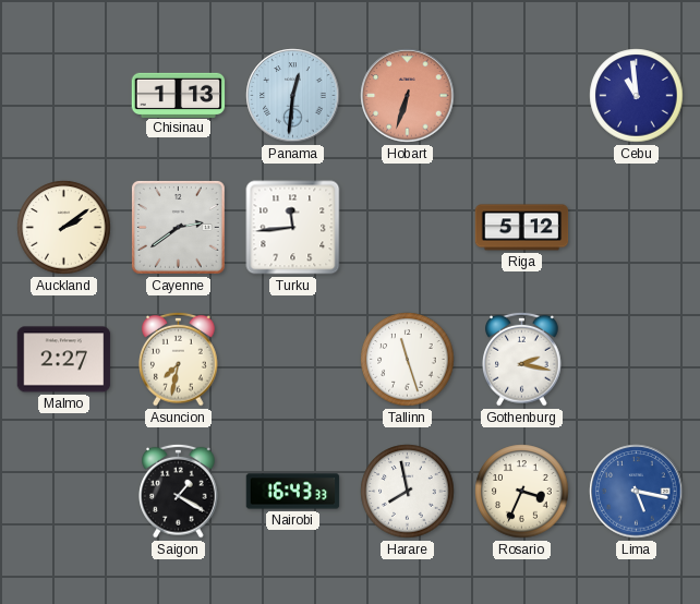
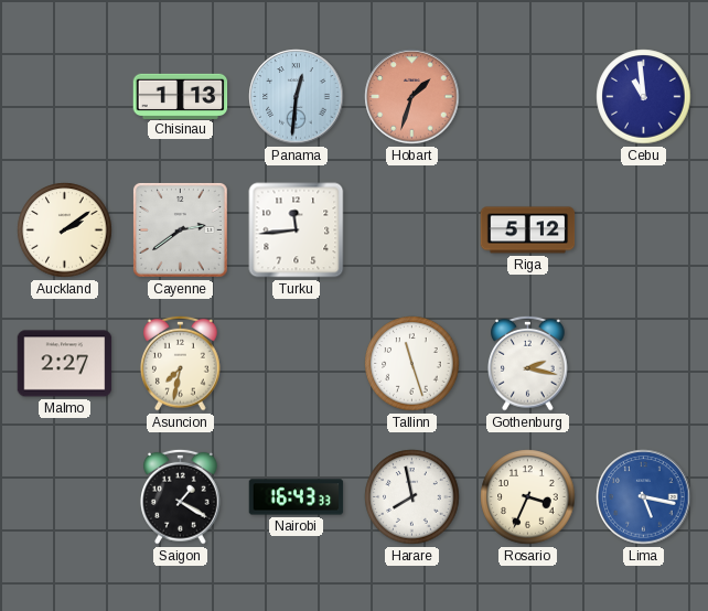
Hobart: 6:33 -> 1:33
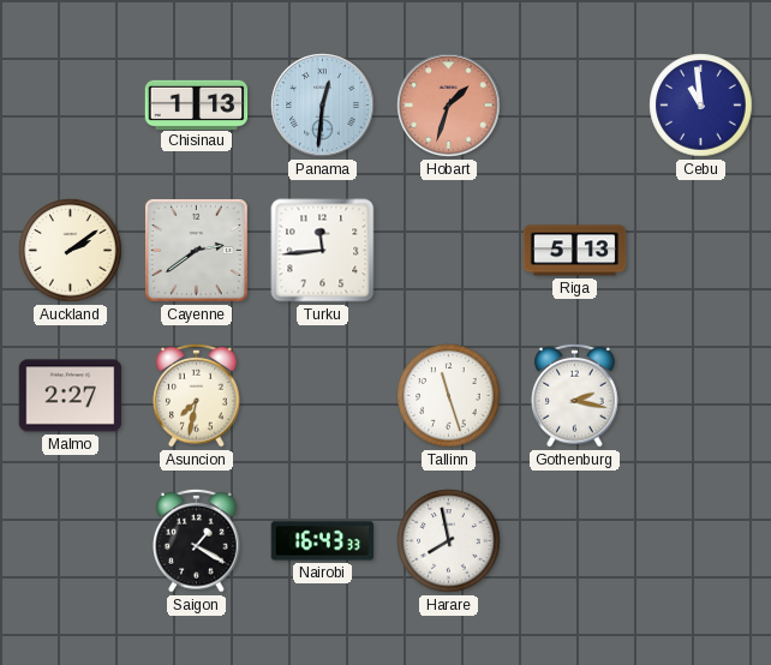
Riga: 5:12 -> 5:13
Rosario: 3:34 -> none
Lima: 5:17 -> none
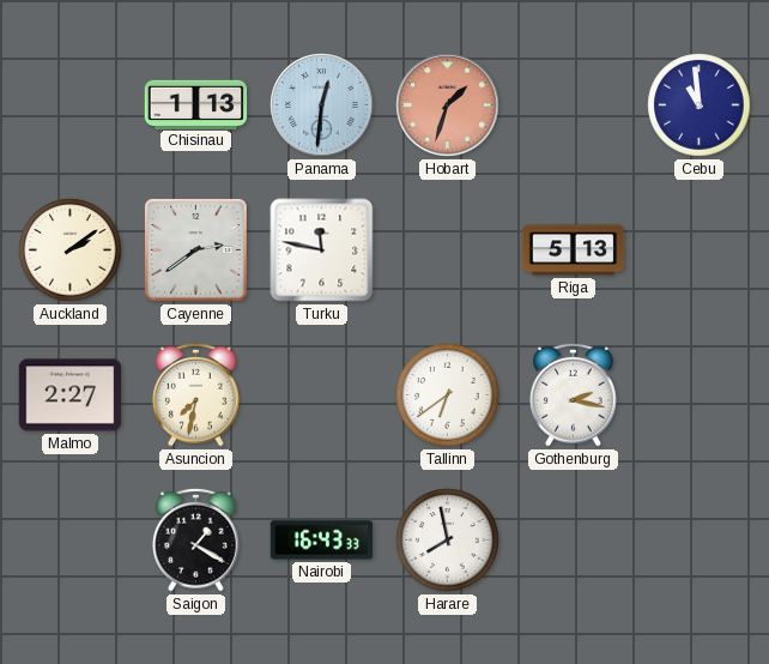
Turku: 11:44 -> 11:47
Tallinn: 11:27 -> 6:39
